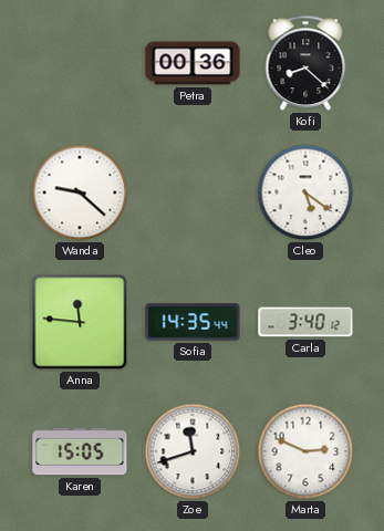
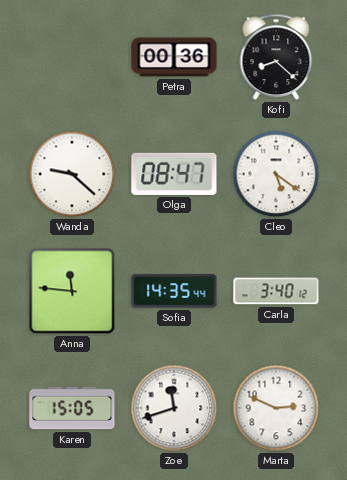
Olga: none -> 08:47
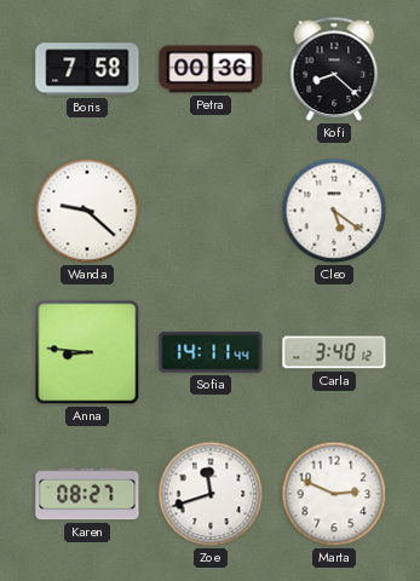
Boris: none -> 7:58
Olga: 08:47 -> none
Anna: 11:46 -> 8:46
Sofia: 14:35 -> 14:11
Karen: 15:05 -> 08:27
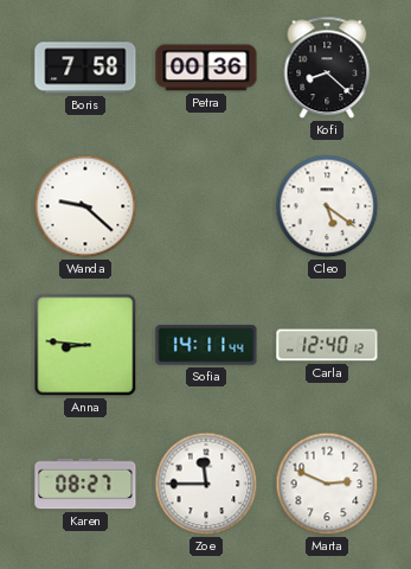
Carla: 3:40 -> 12:40
Zoe: 11:42 -> 11:45
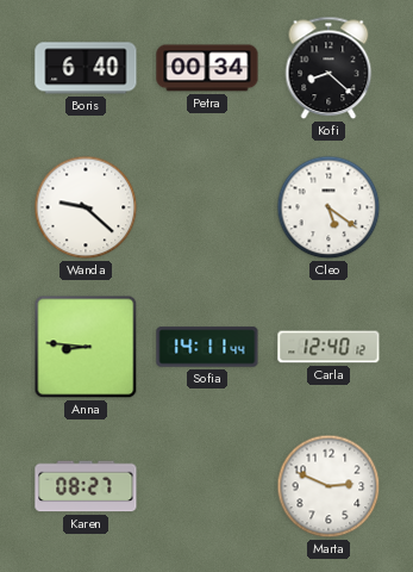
Boris: 7:58 -> 6:40
Petra: 00:36 -> 00:34
Zoe: 11:45 -> none
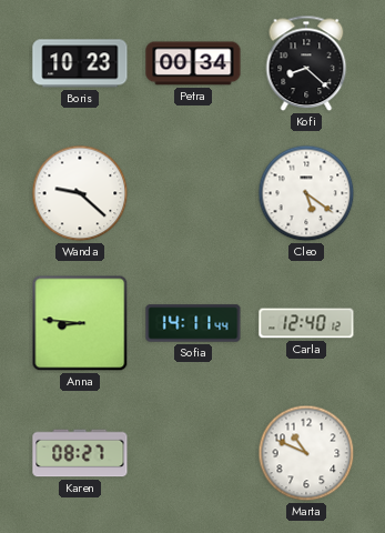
Boris: 6:40 -> 10:23
Marta: 2:49 -> 10:49
